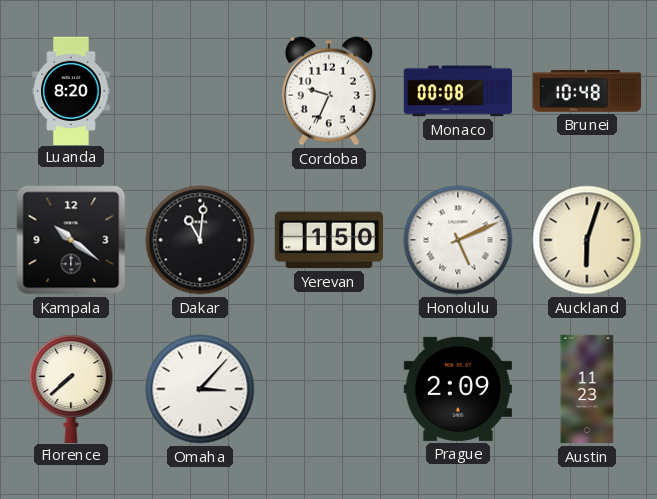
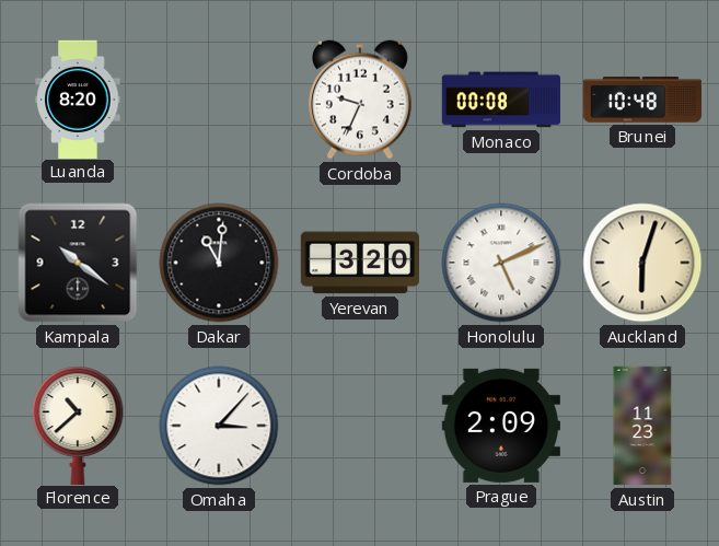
Yerevan: 1:50 -> 3:20
Florence: 7:38 -> 10:38
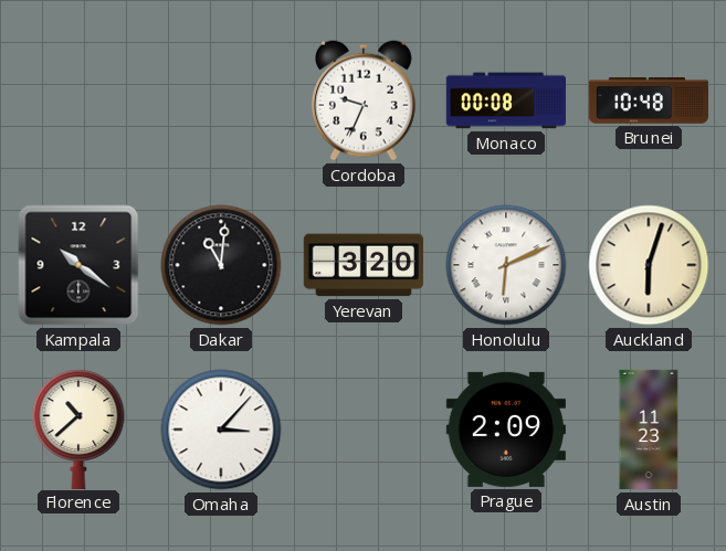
Luanda: 8:20 -> none
Honolulu: 5:11 -> 6:11
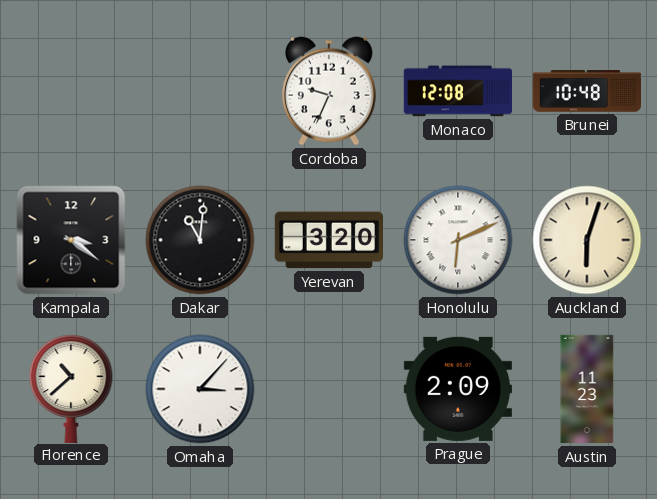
Monaco: 00:08 -> 12:08
Kampala: 10:21 -> 3:21
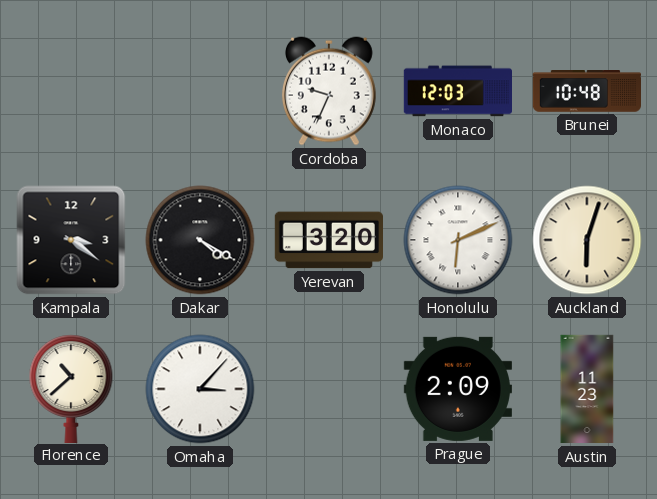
Monaco: 12:08 -> 12:03
Dakar: 11:01 -> 4:20
